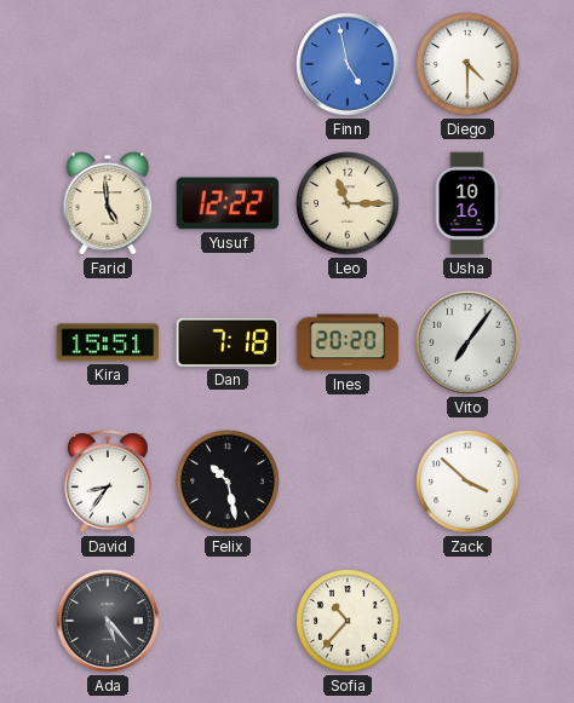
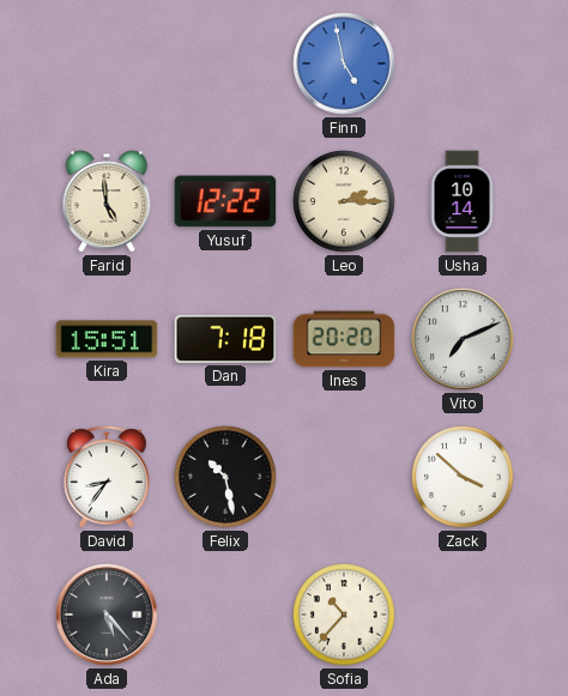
Diego: 4:30 -> none
Leo: 11:15 -> 2:15
Usha: 10:16 -> 10:14
Vito: 7:06 -> 7:11
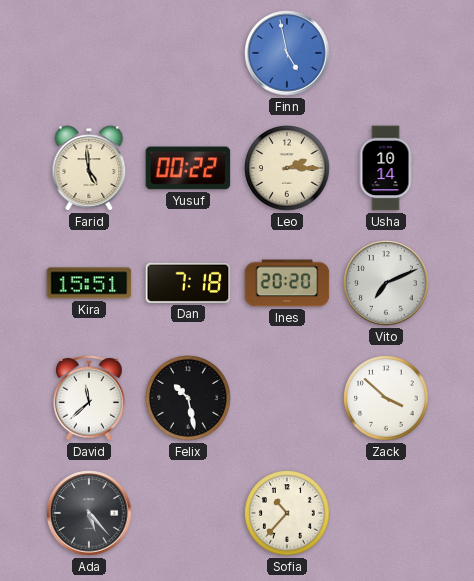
Yusuf: 12:22 -> 00:22
David: 8:36 -> 11:38
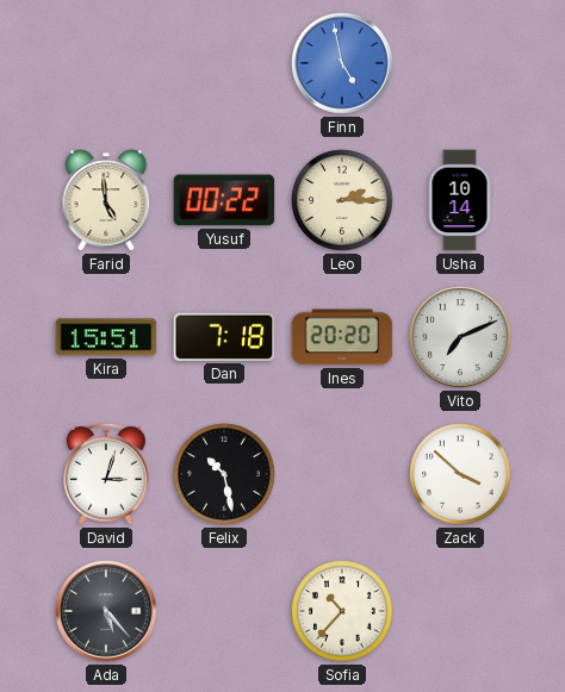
David: 11:38 -> 3:03
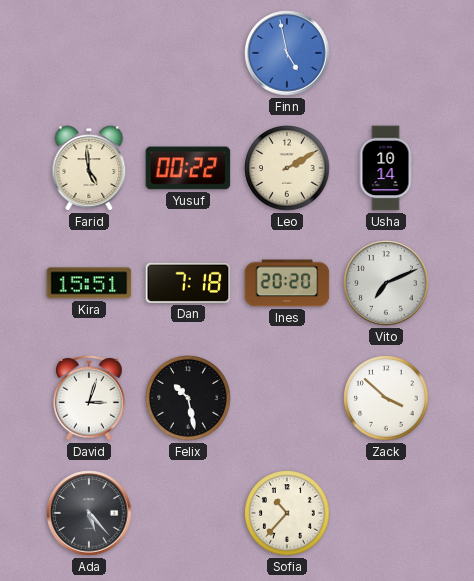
Leo: 2:15 -> 2:10
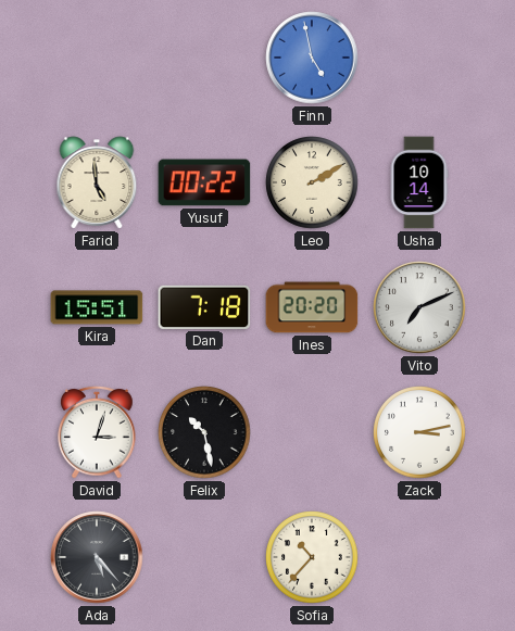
Zack: 3:52 -> 3:13
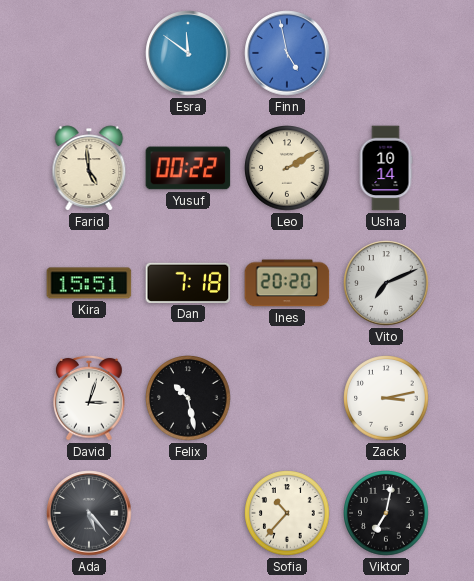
Esra: none -> 11:51
Viktor: none -> 7:02
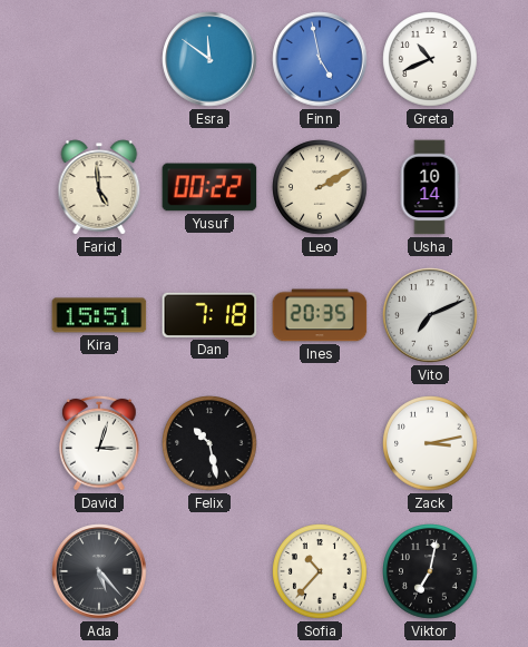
Greta: none -> 10:41
Ines: 20:20 -> 20:35
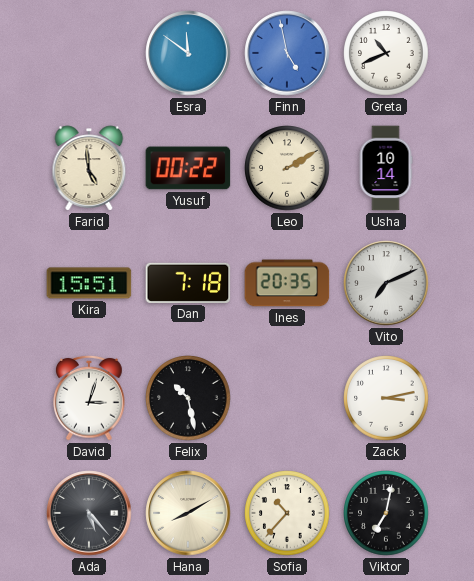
Hana: none -> 8:10
